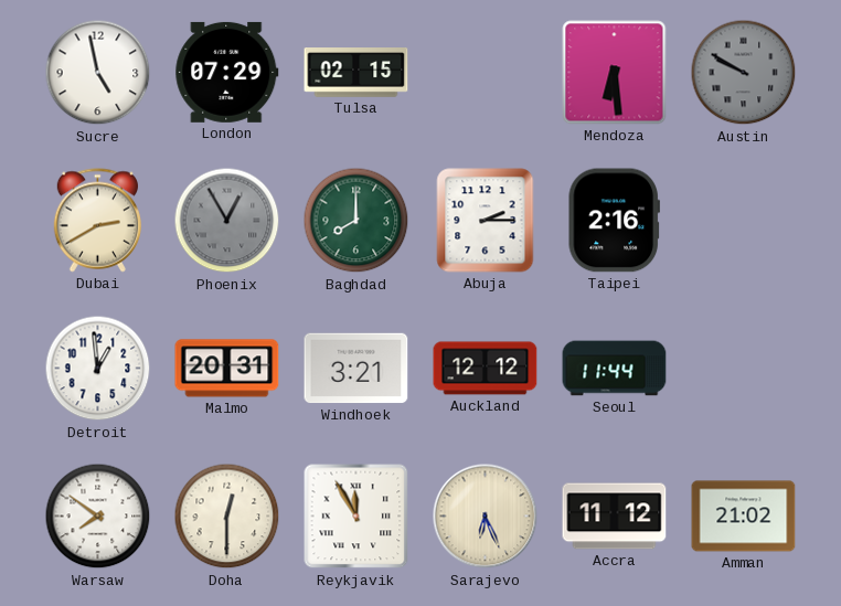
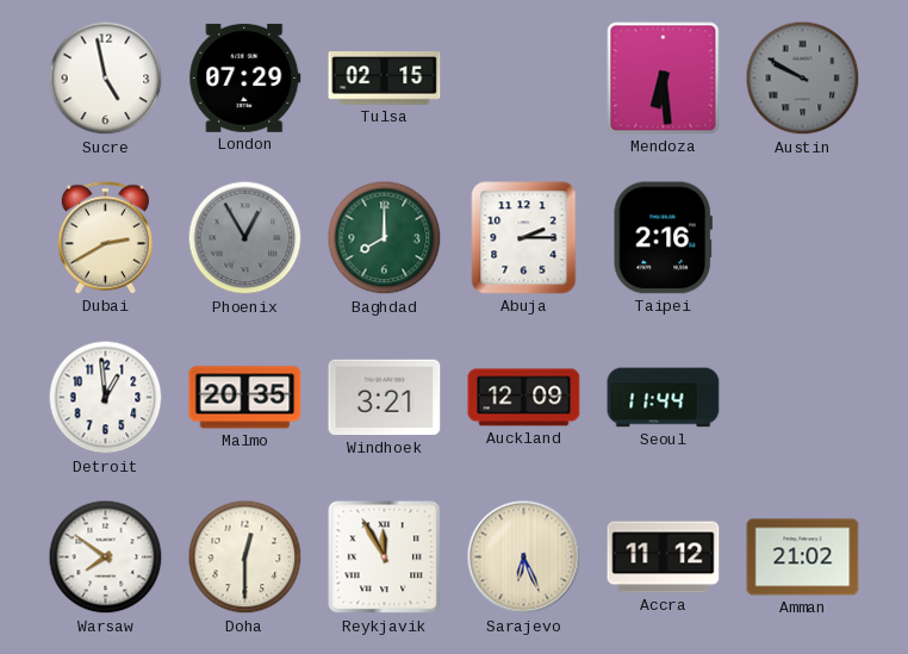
Malmo: 20:31 -> 20:35
Auckland: 12:12 -> 12:09
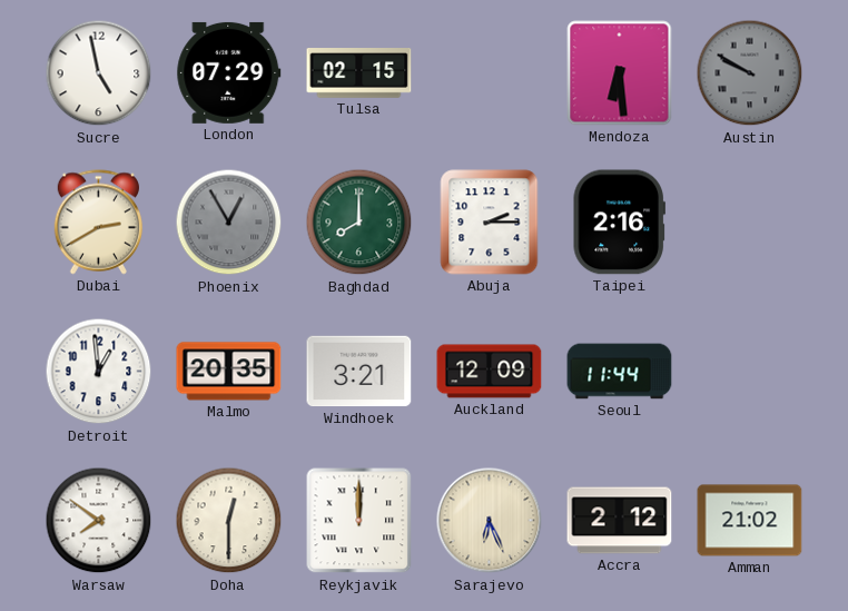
Reykjavik: 11:55 -> 12:00
Accra: 11:12 -> 2:12
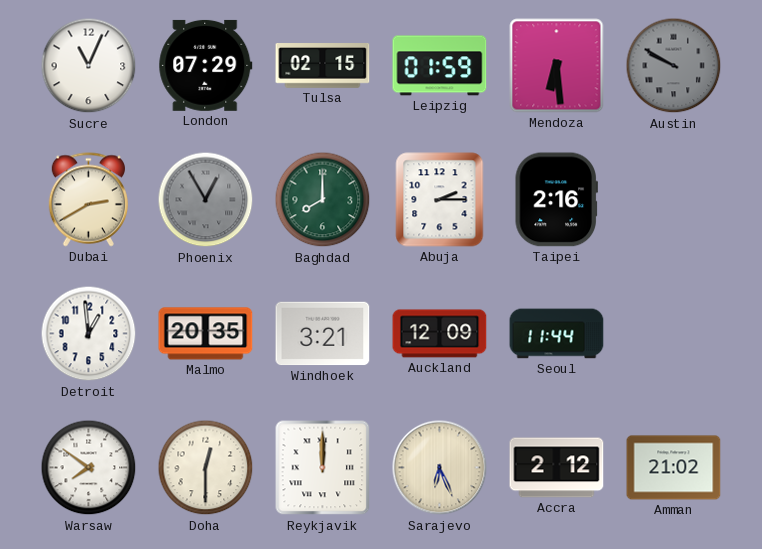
Sucre: 4:58 -> 11:04
Leipzig: none -> 01:59
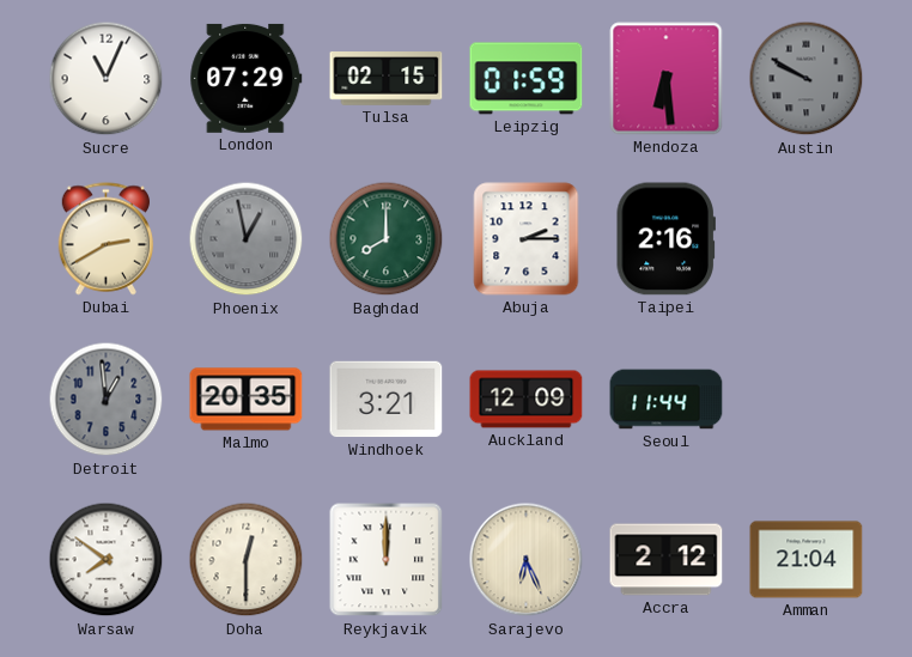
Phoenix: 12:55 -> 12:58
Detroit dial: white -> grey
Amman: 21:02 -> 21:04
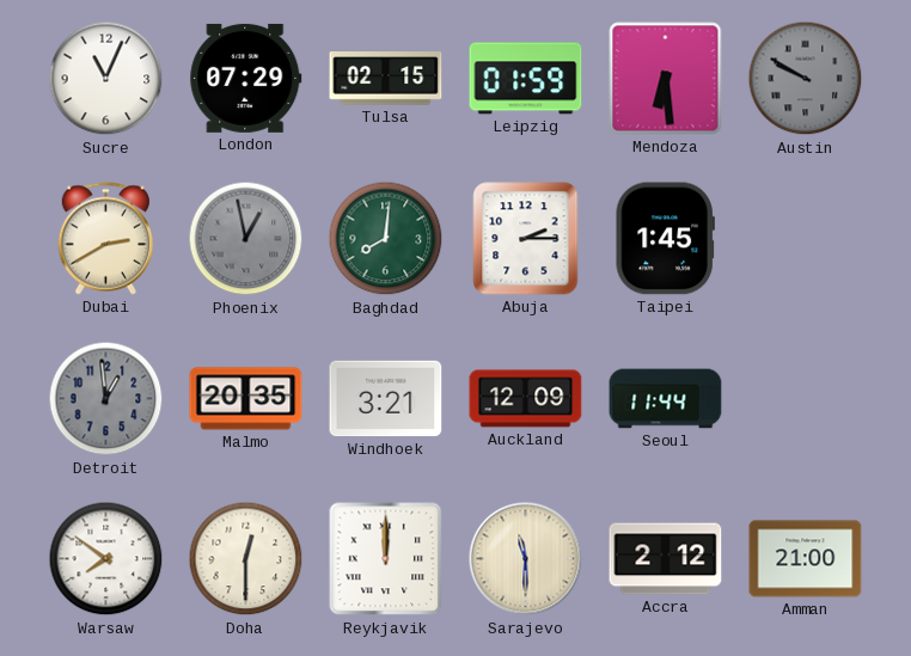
Baghdad: 8:00 -> 8:01
Taipei: 2:16 -> 1:45
Sarajevo: 6:26 -> 11:30
Amman: 21:04 -> 21:00
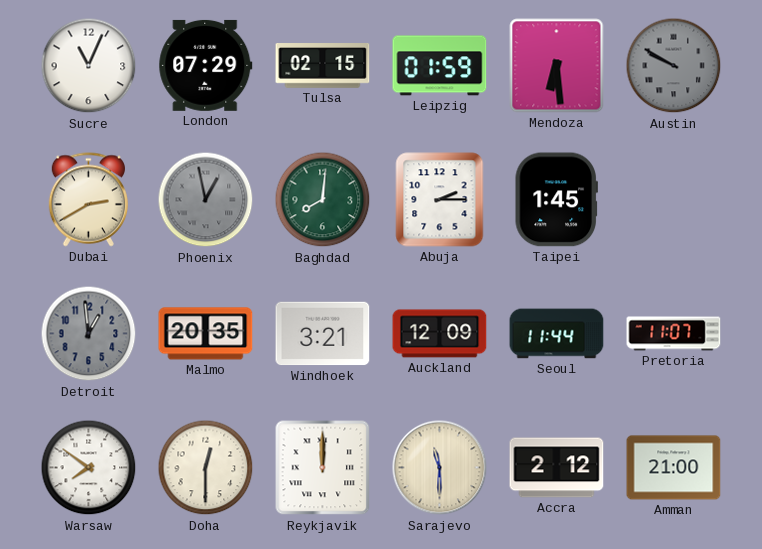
Pretoria: none -> 11:07
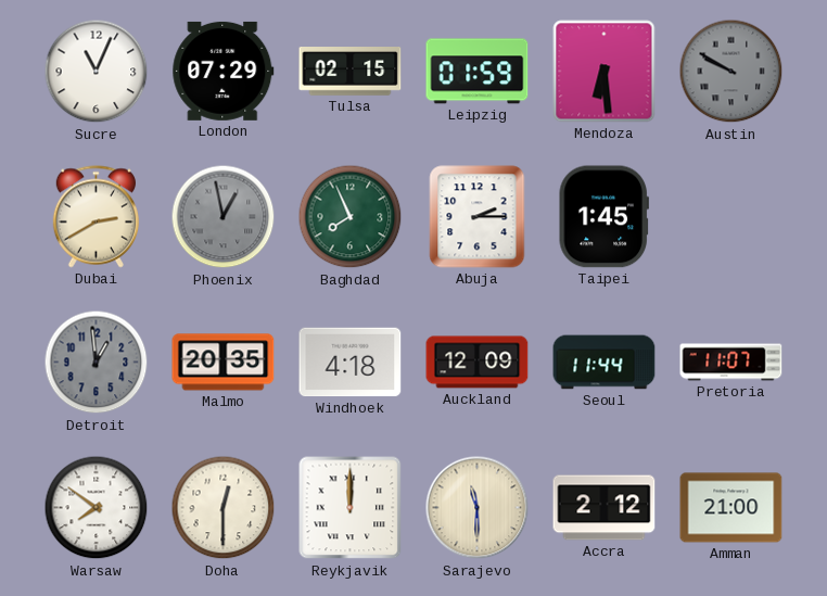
Baghdad: 8:01 -> 7:56
Windhoek: 3:21 -> 4:18
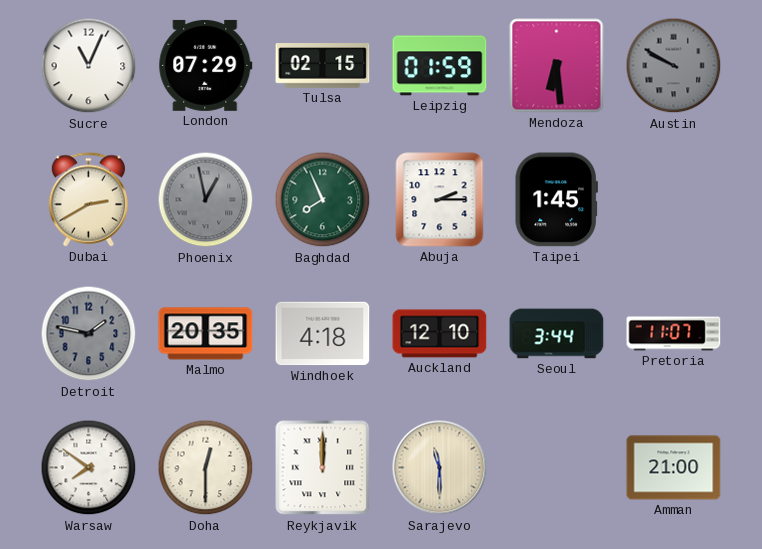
Detroit: 12:59 -> 1:47
Auckland: 12:09 -> 12:10
Seoul: 11:44 -> 3:44
Accra: 2:12 -> none
